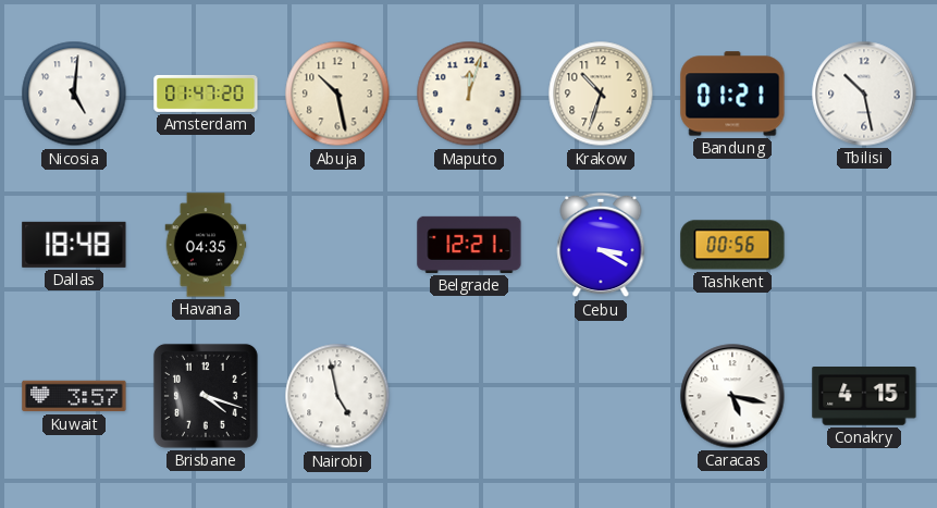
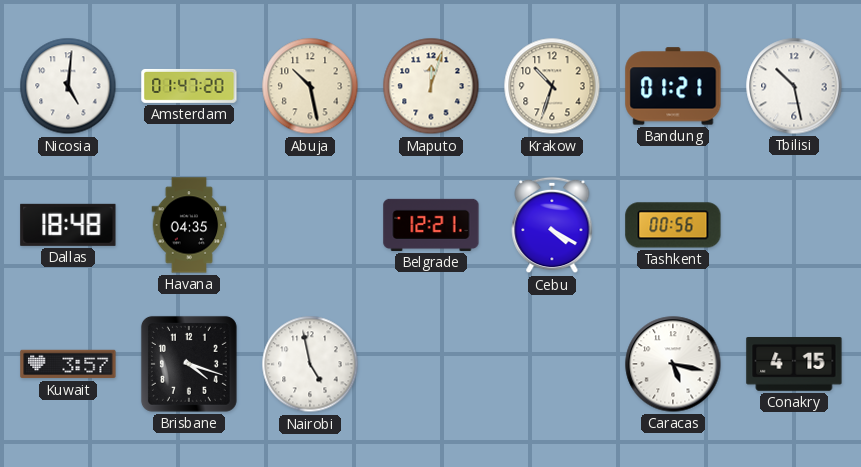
Cebu: 3:20 -> 4:20
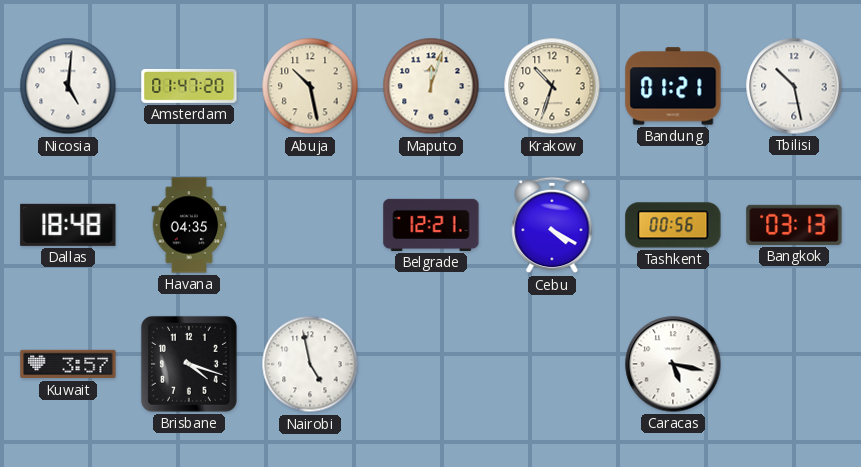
Bangkok: none -> 03:13
Conakry: 4:15 -> none
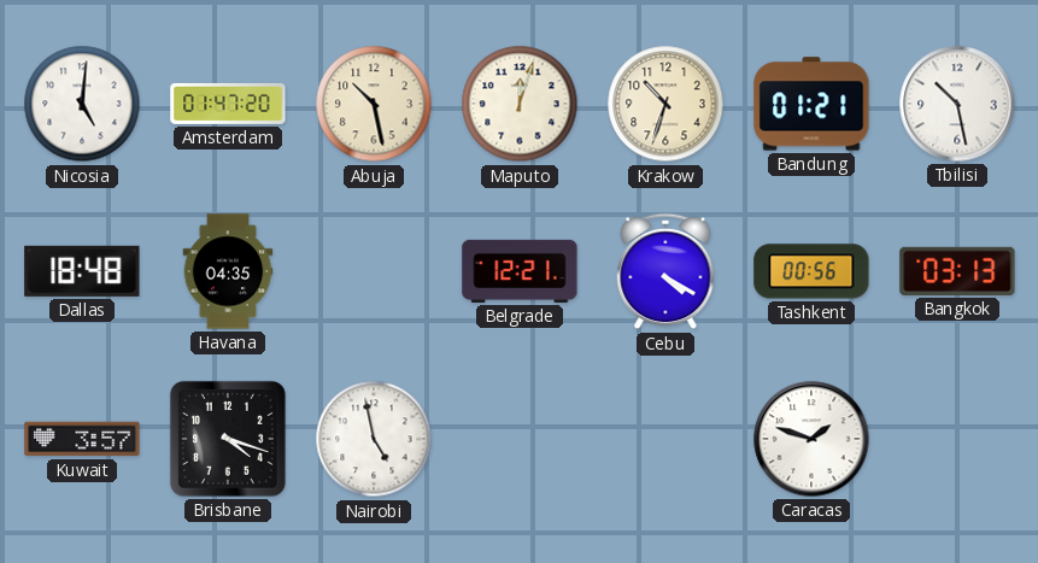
Caracas: 5:17 -> 1:48
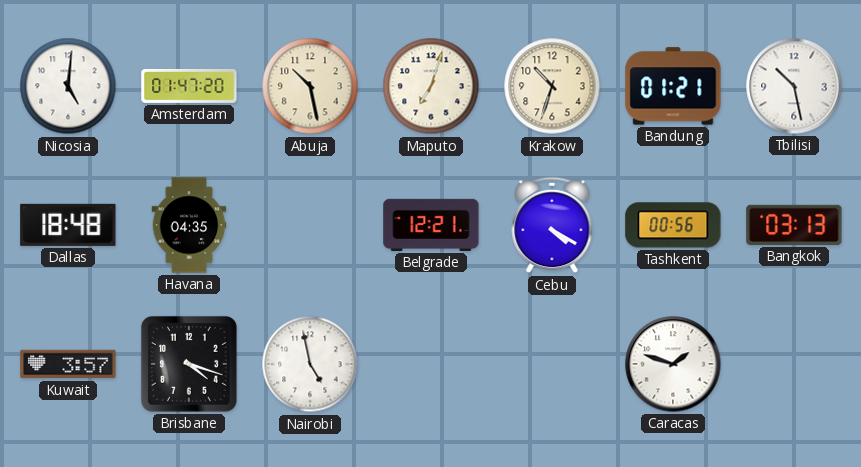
Maputo: 12:03 -> 7:03
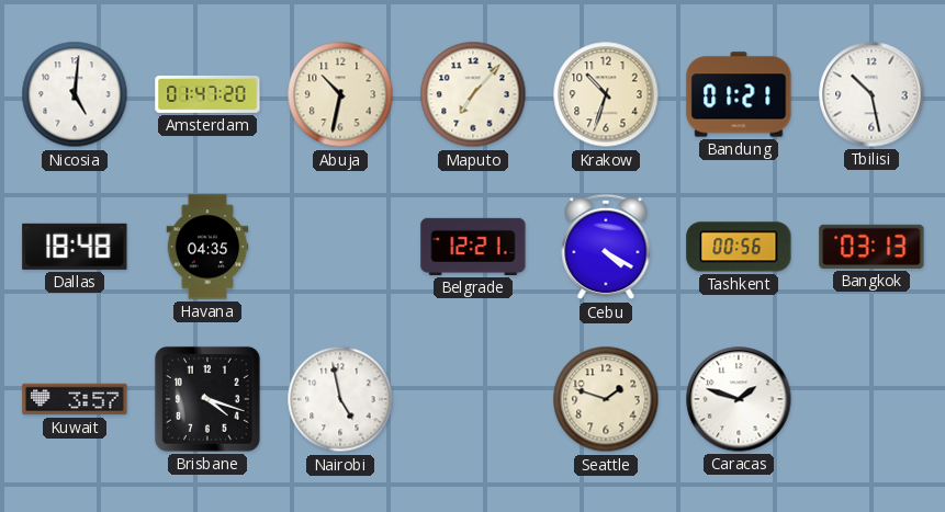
Abuja: 10:28 -> 10:32
Maputo: 7:03 -> 7:07
Seattle: none -> 1:48
